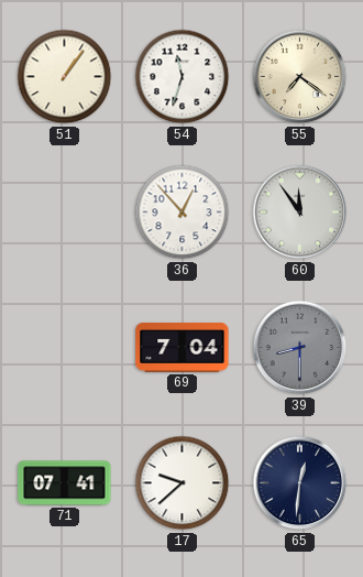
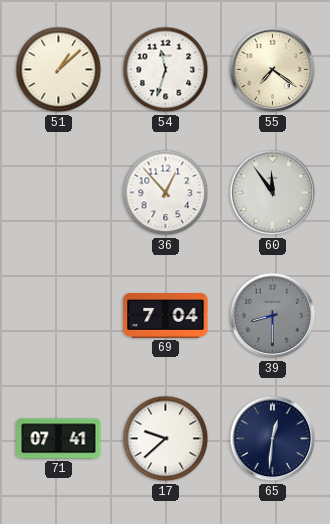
51: 1:06 -> 1:08
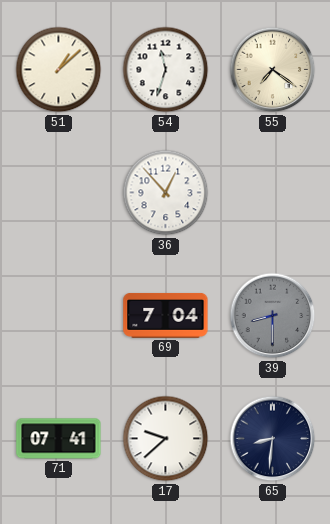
60: 11:54 -> none
65: 12:31 -> 8:31
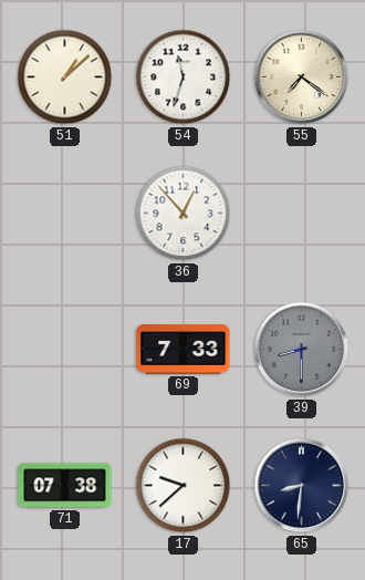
69: 7:04 -> 7:33
71: 07:41 -> 07:38
